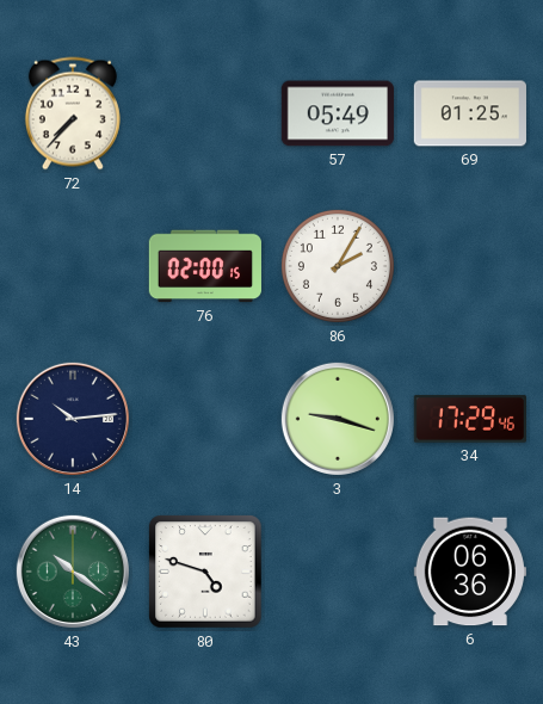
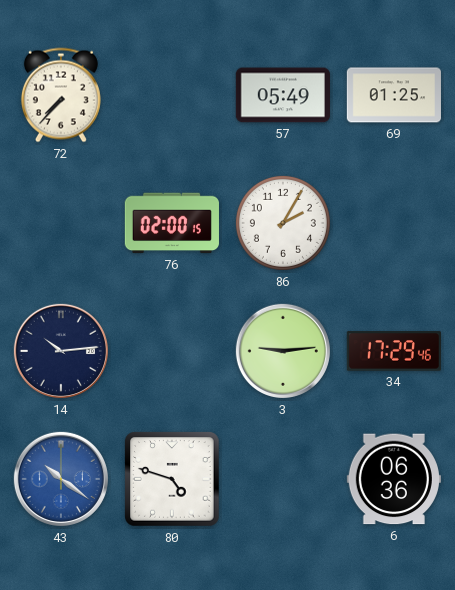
3: 9:18 -> 9:14
43 dial: green -> blue
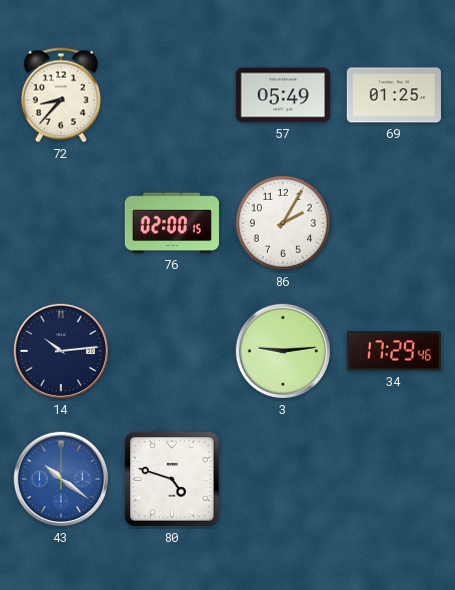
72: 7:37 -> 8:37
6: 06:36 -> none
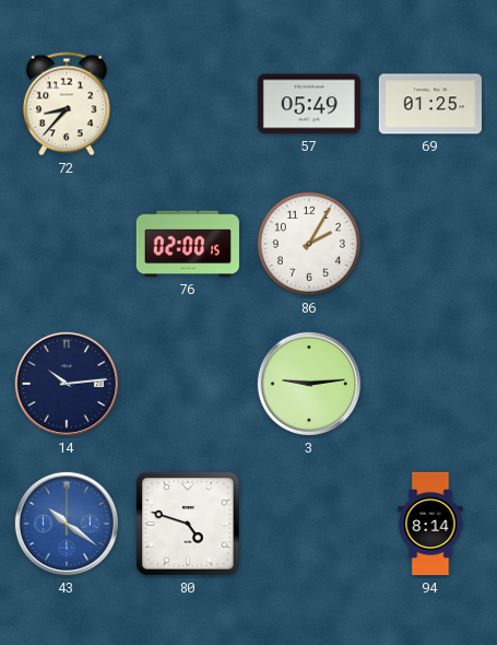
34: 17:29 -> none
94: none -> 8:14
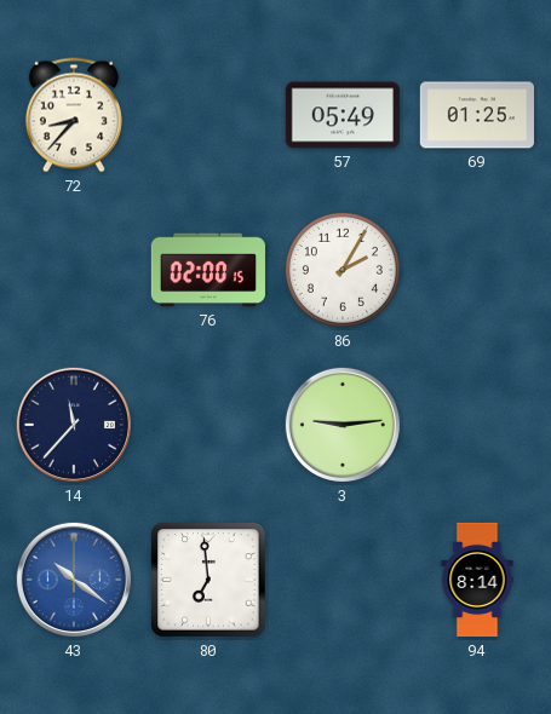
14: 10:14 -> 11:37
80: 4:48 -> 6:59
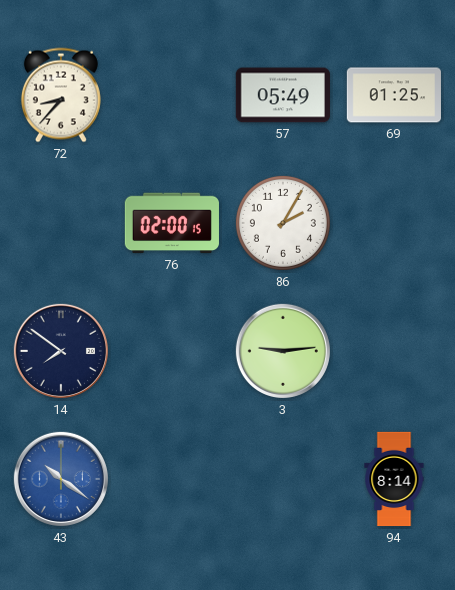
14: 11:37 -> 7:51
80: 6:59 -> none
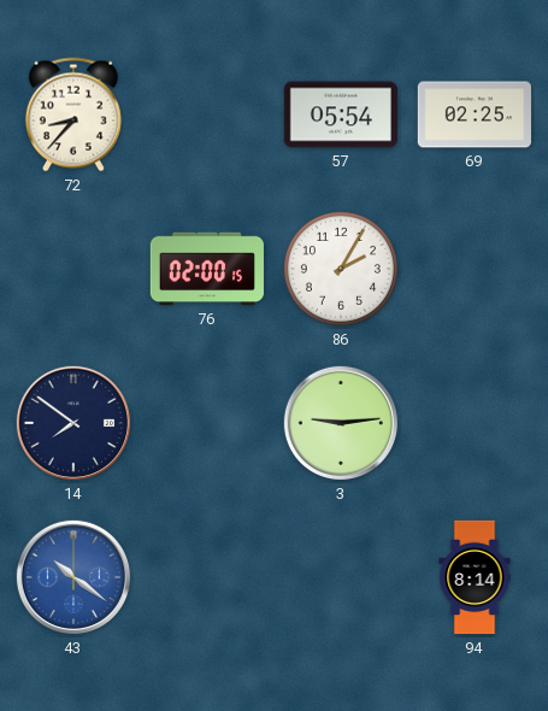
57: 05:49 -> 05:54
69: 01:25 -> 02:25
